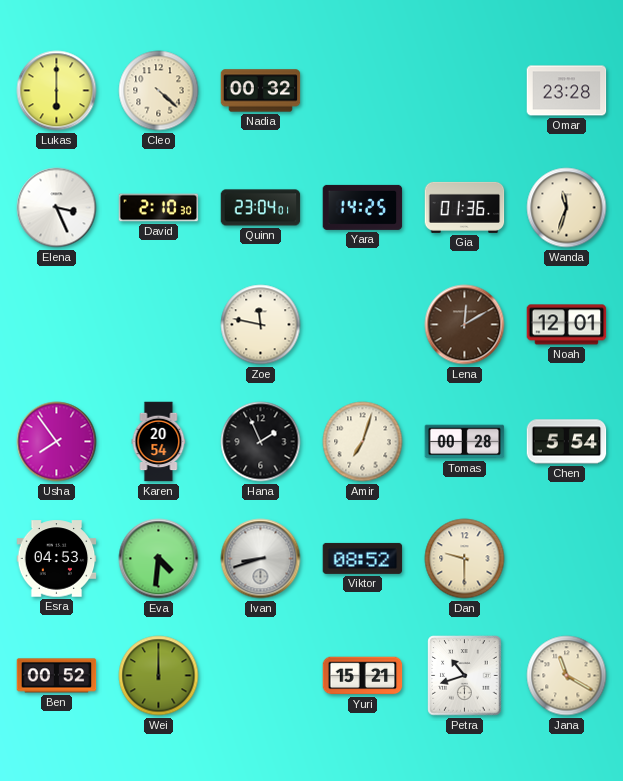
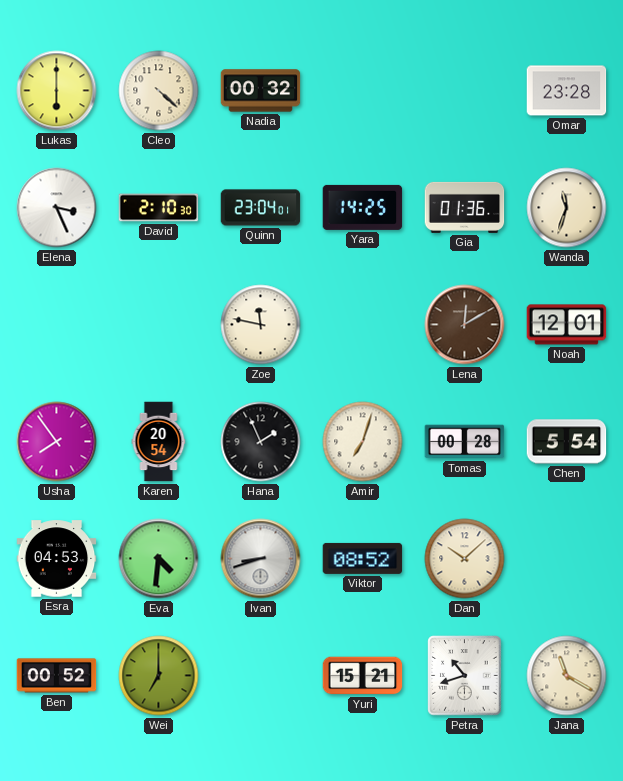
Dan: 9:30 -> 10:08
Wei: 12:00 -> 7:00
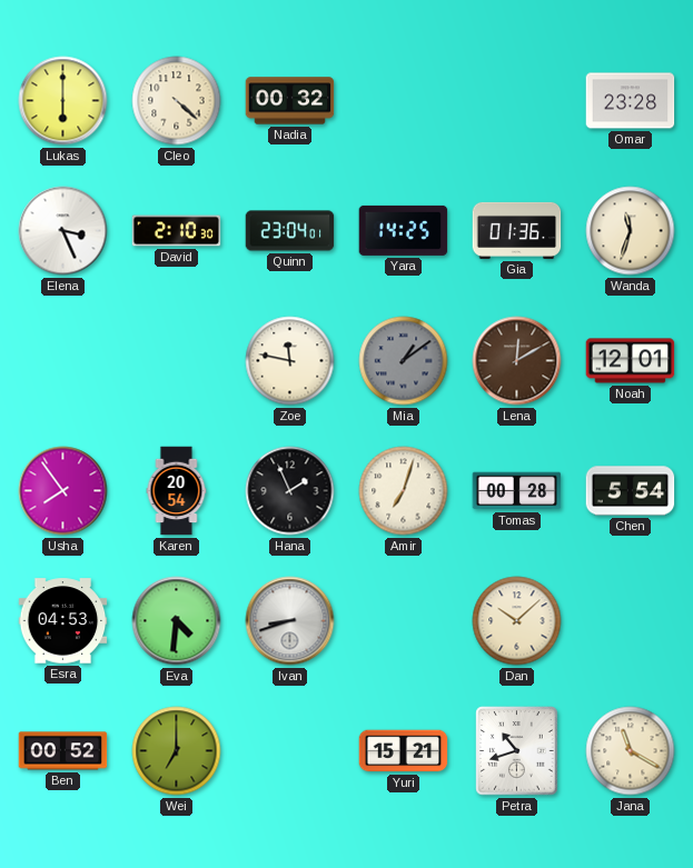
Mia: none -> 1:09
Viktor: 08:52 -> none
